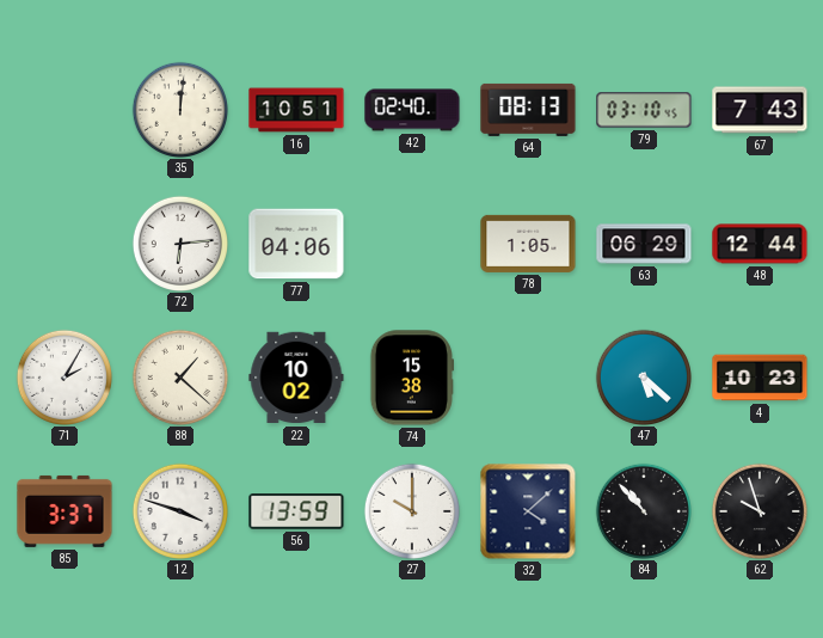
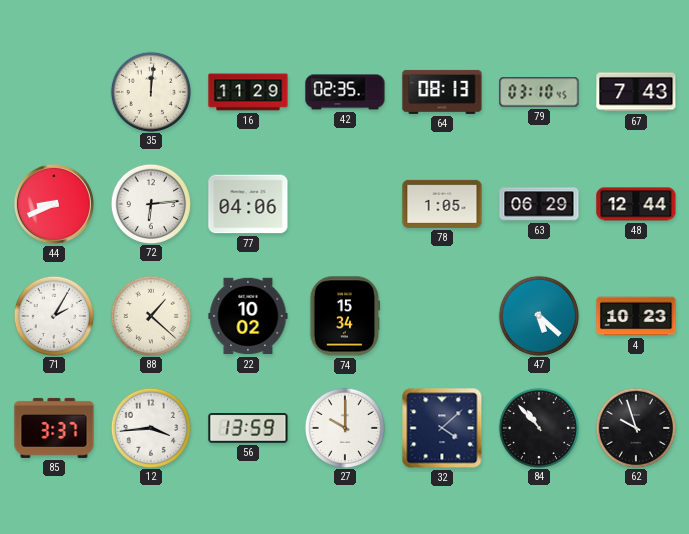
16: 10:51 -> 11:29
42: 02:40 -> 02:35
44: none -> 8:41
74: 15:38 -> 15:34
12: 3:48 -> 3:44
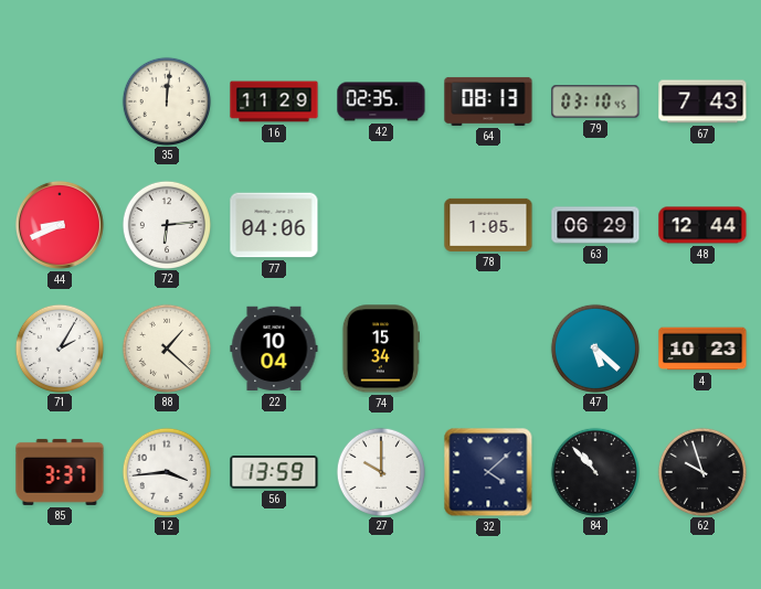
22: 10:02 -> 10:04
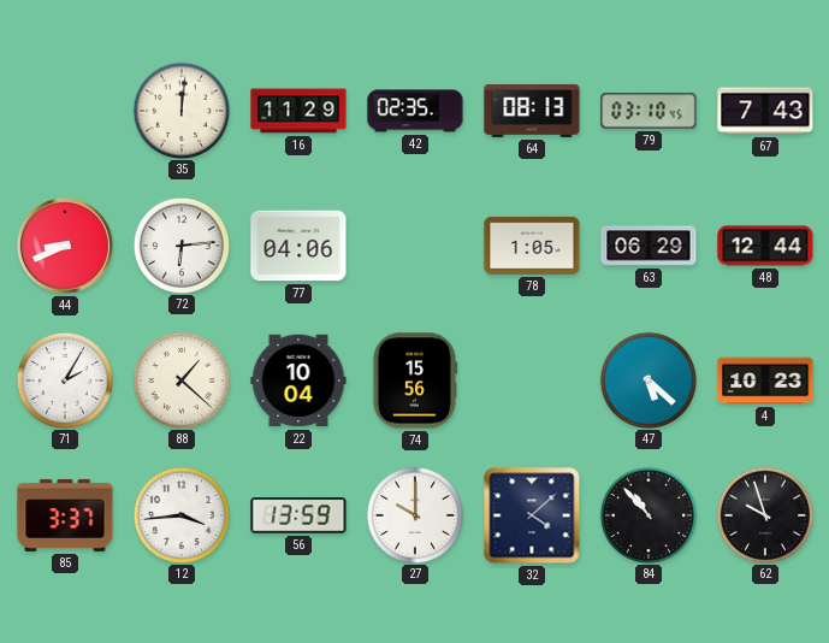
74: 15:34 -> 15:56
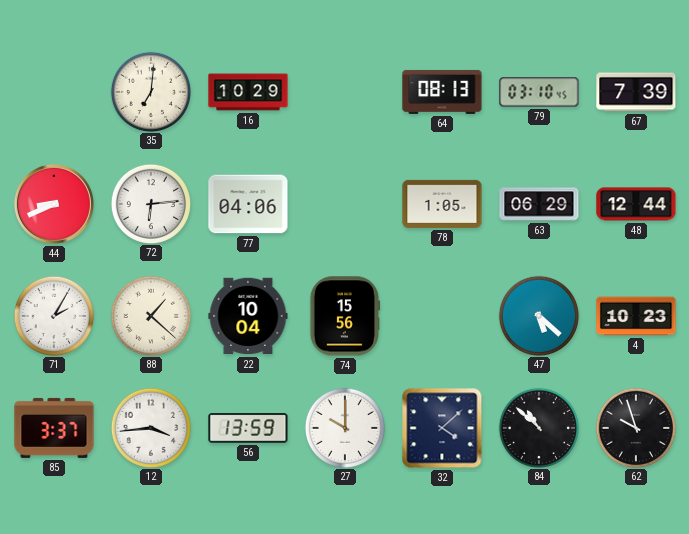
35: 12:01 -> 7:01
16: 11:29 -> 10:29
42: 02:35 -> none
67: 7:43 -> 7:39
84: 10:53 -> 10:52
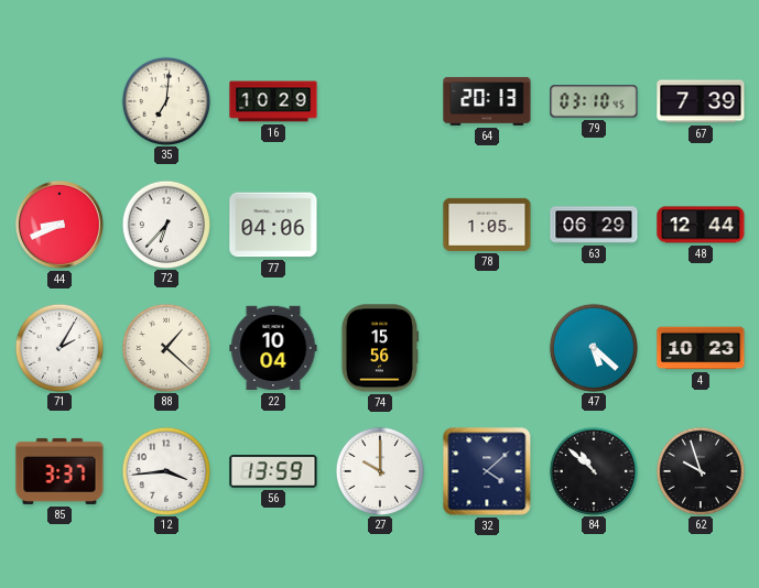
64: 08:13 -> 20:13
72: 6:14 -> 6:37
